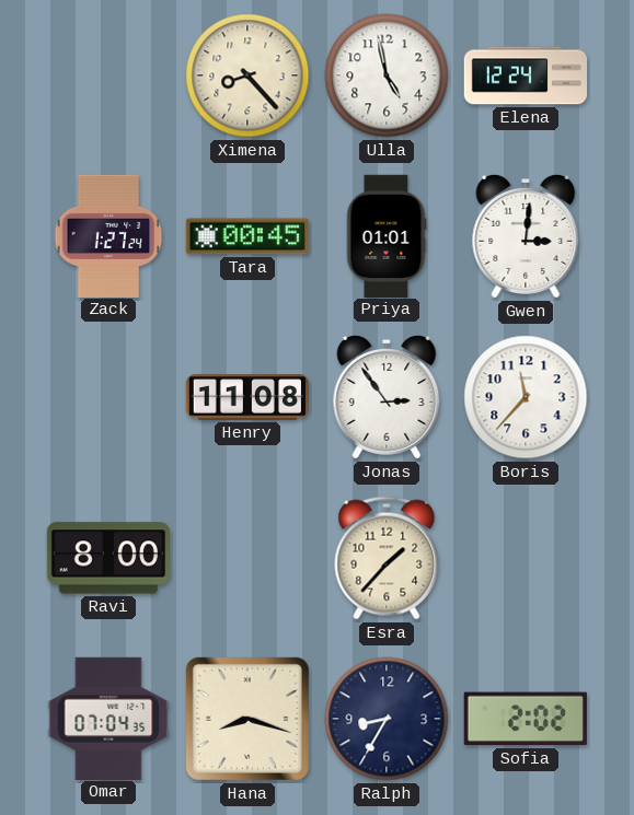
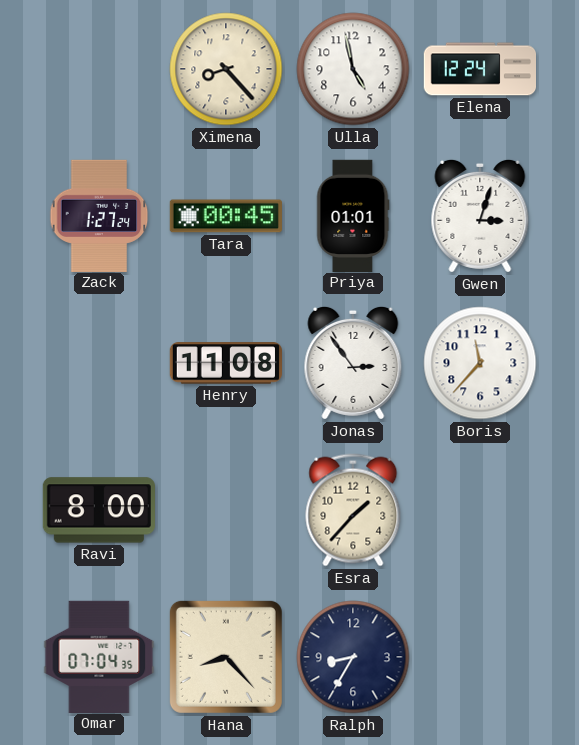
Gwen: 3:01 -> 3:03
Hana: 8:18 -> 8:23
Sofia: 2:02 -> none
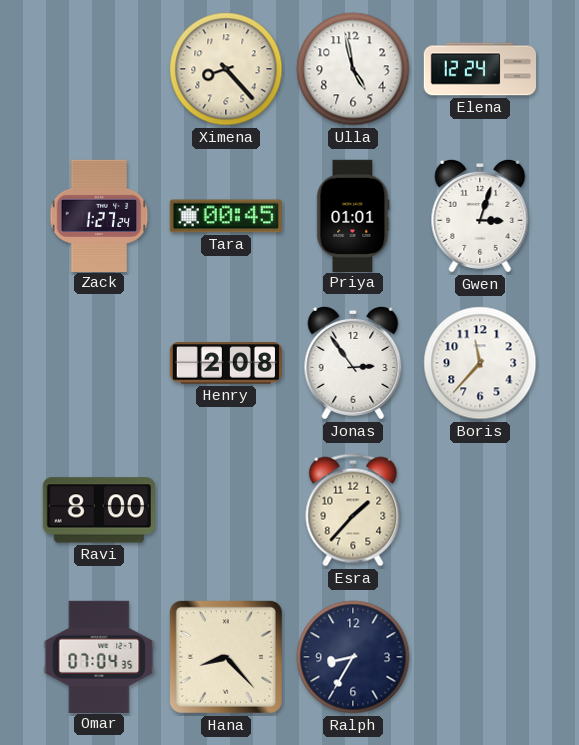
Henry: 11:08 -> 2:08
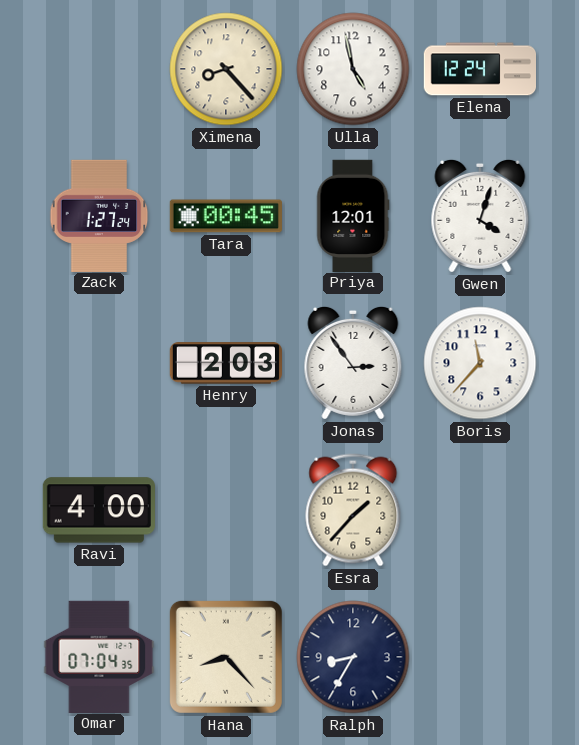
Priya: 01:01 -> 12:01
Gwen: 3:03 -> 4:03
Henry: 2:08 -> 2:03
Ravi: 8:00 -> 4:00
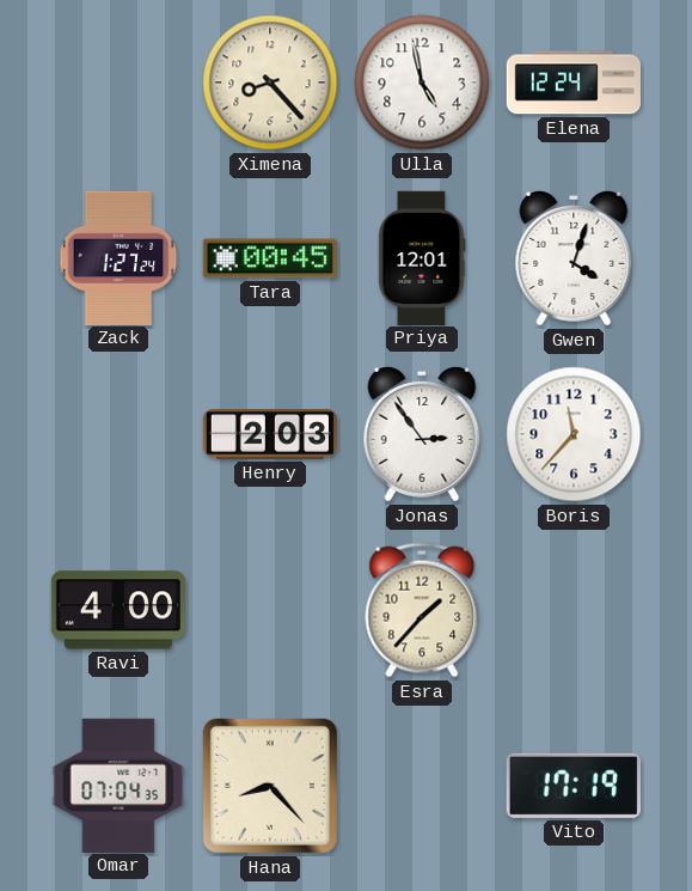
Ralph: 8:35 -> none
Vito: none -> 17:19
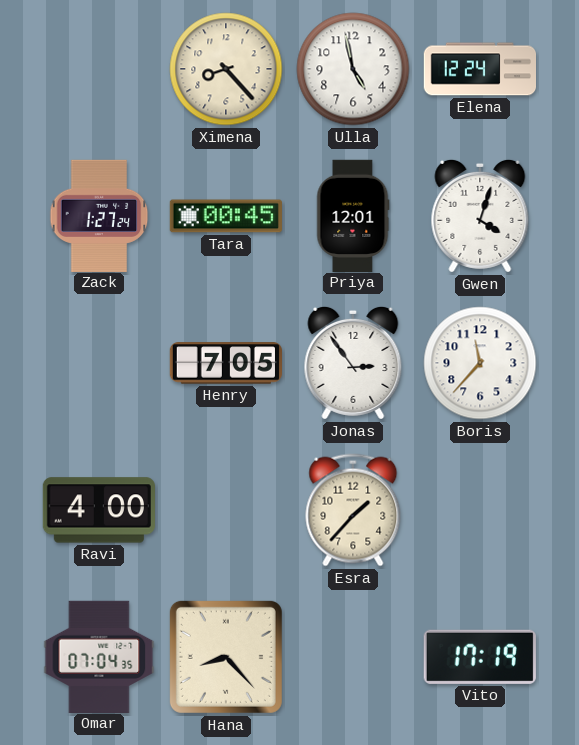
Henry: 2:03 -> 7:05
